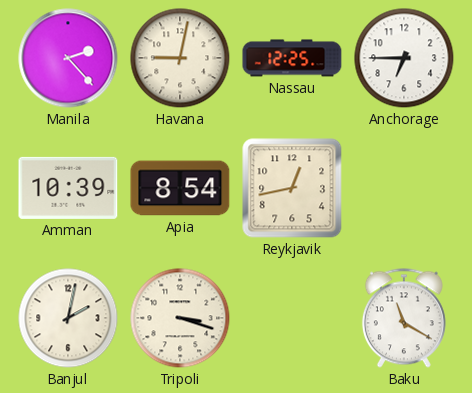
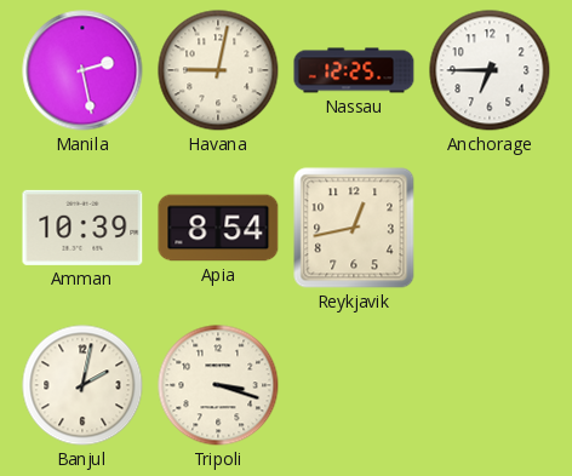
Manila: 2:23 -> 2:28
Baku: 11:20 -> none
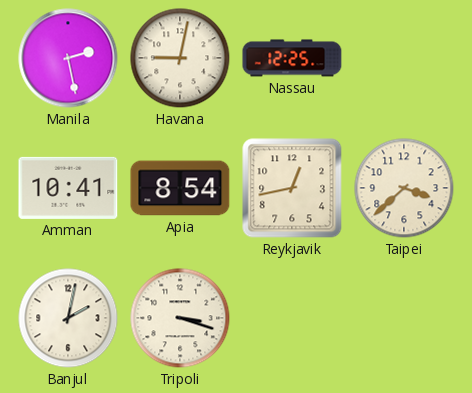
Anchorage: 6:45 -> none
Amman: 10:39 -> 10:41
Taipei: none -> 3:38
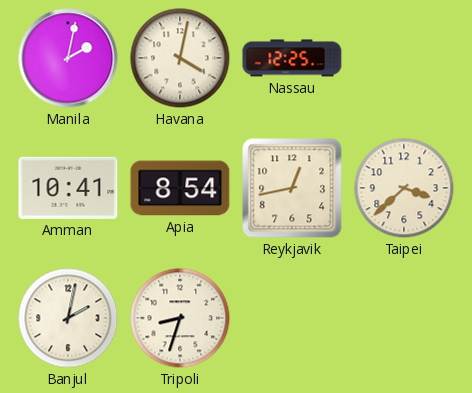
Manila: 2:28 -> 2:02
Havana: 9:02 -> 4:02
Tripoli: 3:18 -> 8:33
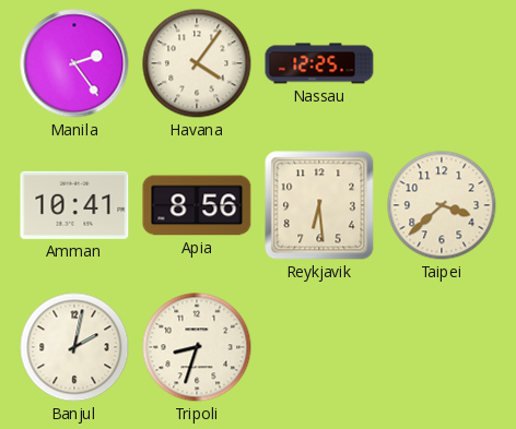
Manila: 2:02 -> 2:24
Havana: 4:02 -> 4:06
Apia: 8:54 -> 8:56
Reykjavik: 12:43 -> 6:29
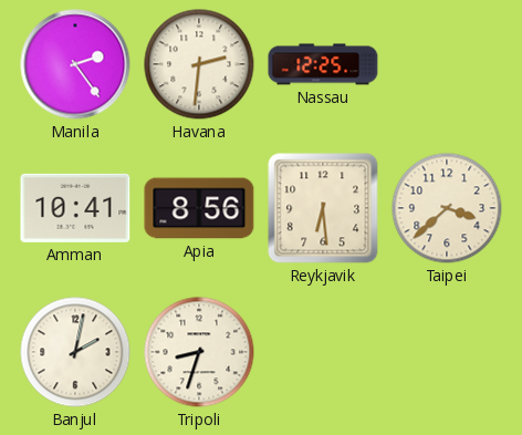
Havana: 4:06 -> 2:31
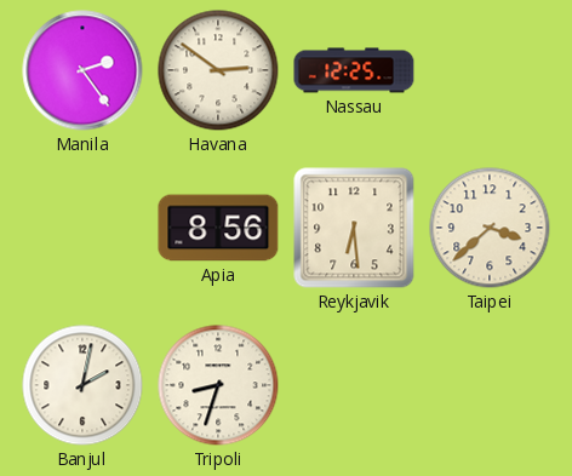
Havana: 2:31 -> 2:51
Amman: 10:41 -> none
